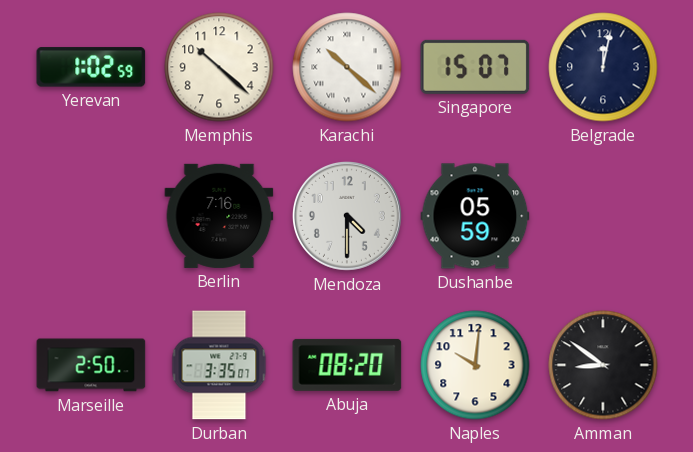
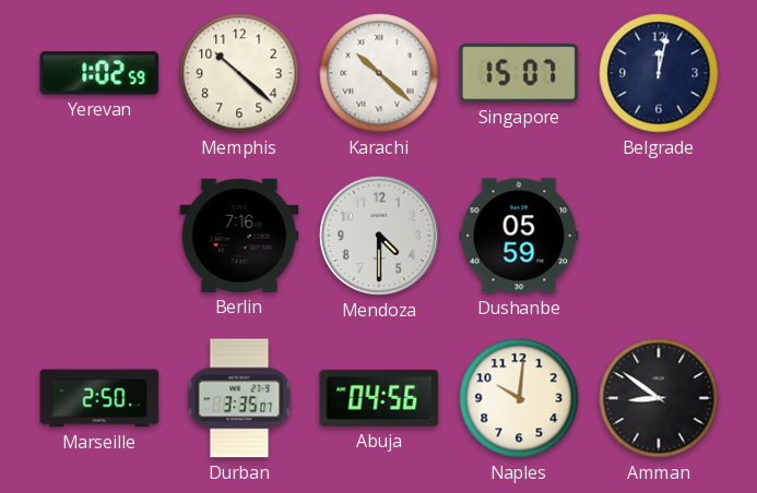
Abuja: 08:20 -> 04:56
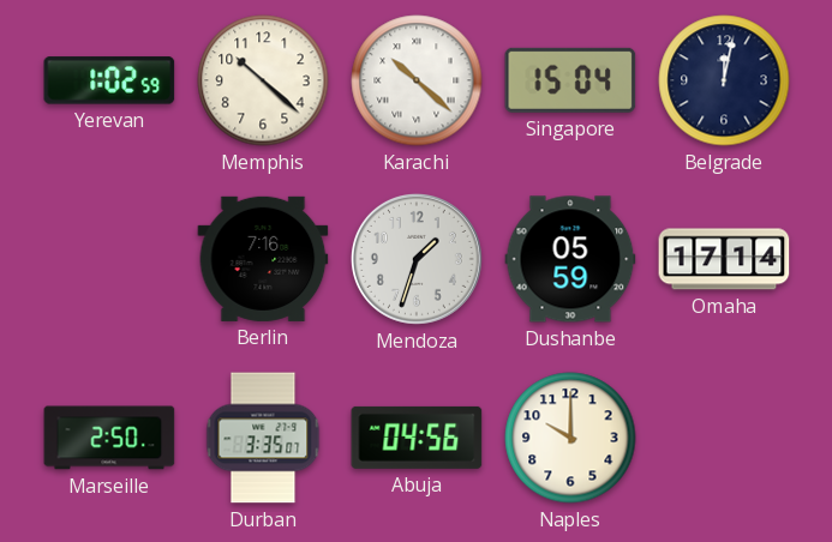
Singapore: 15:07 -> 15:04
Mendoza: 4:30 -> 1:33
Omaha: none -> 17:14
Naples: 10:01 -> 10:00
Amman: 8:51 -> none
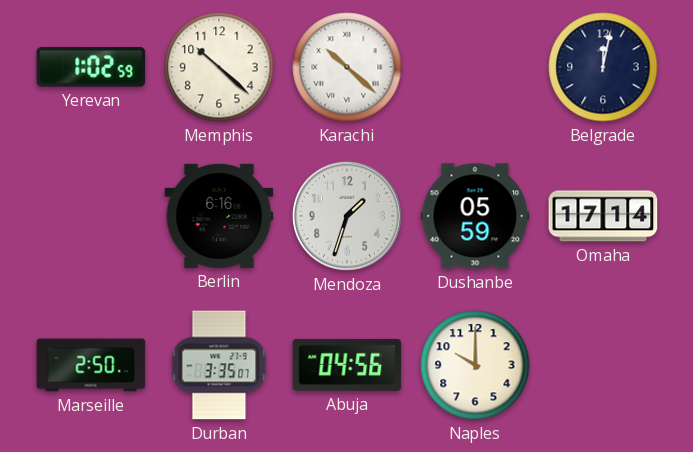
Singapore: 15:04 -> none
Berlin: 7:16 -> 6:16
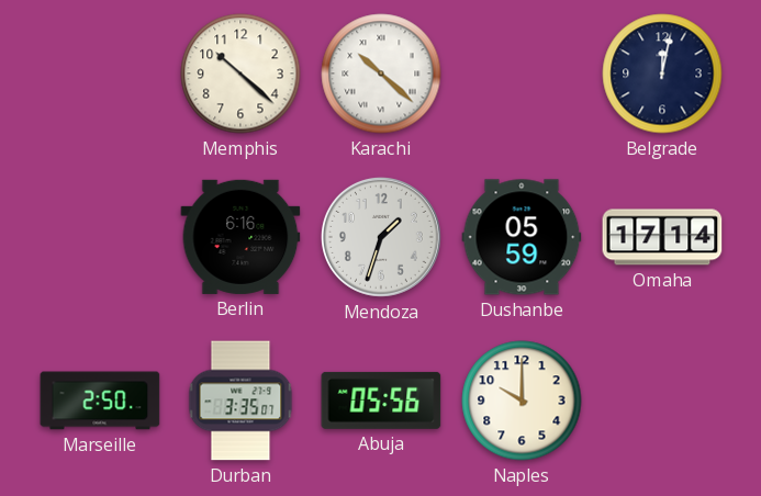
Yerevan: 1:02 -> none
Abuja: 04:56 -> 05:56
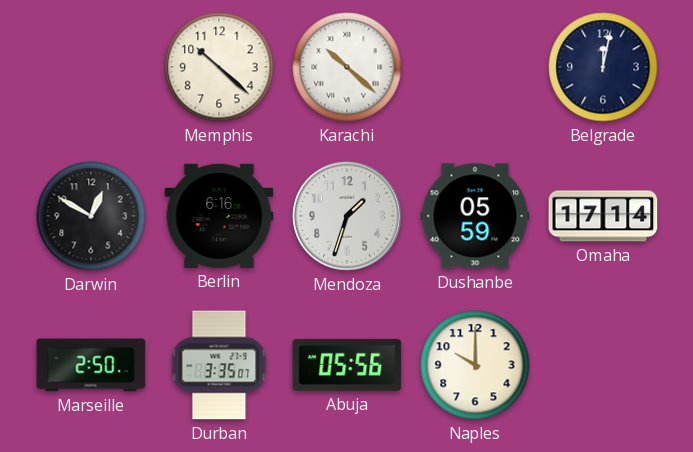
Darwin: none -> 12:50
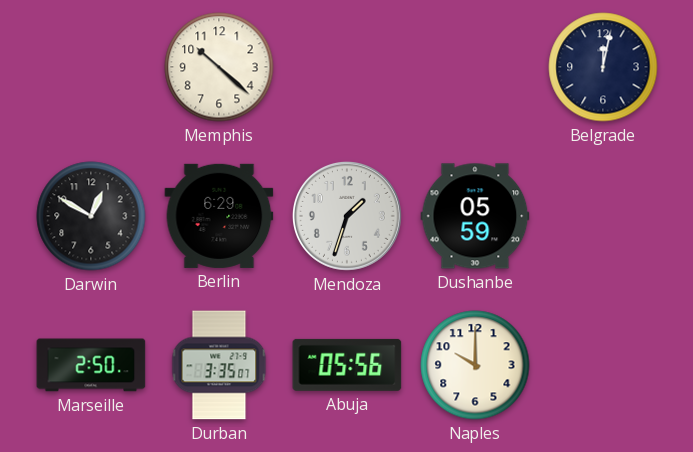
Karachi: 10:22 -> none
Berlin: 6:16 -> 6:29
Omaha: 17:14 -> none
